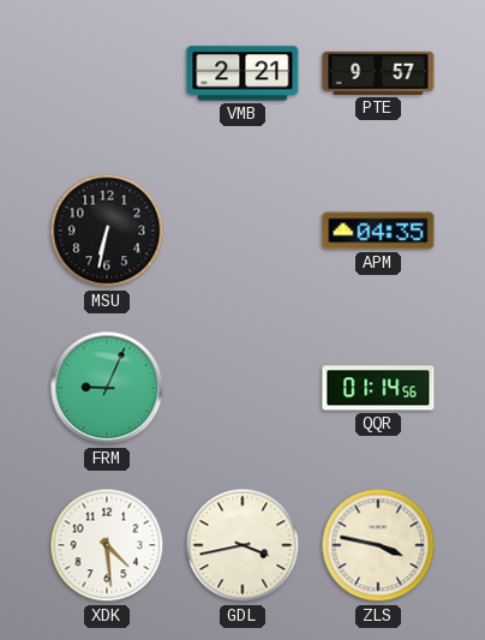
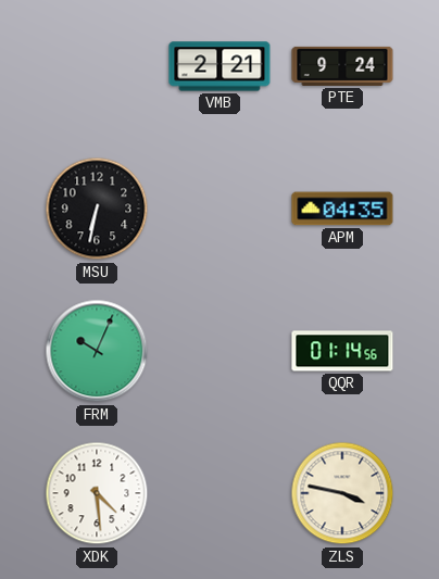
PTE: 9:57 -> 9:24
FRM: 9:04 -> 10:04
GDL: 3:43 -> none
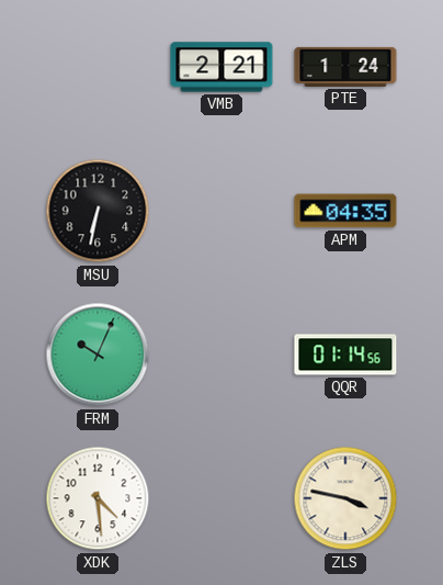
PTE: 9:24 -> 1:24
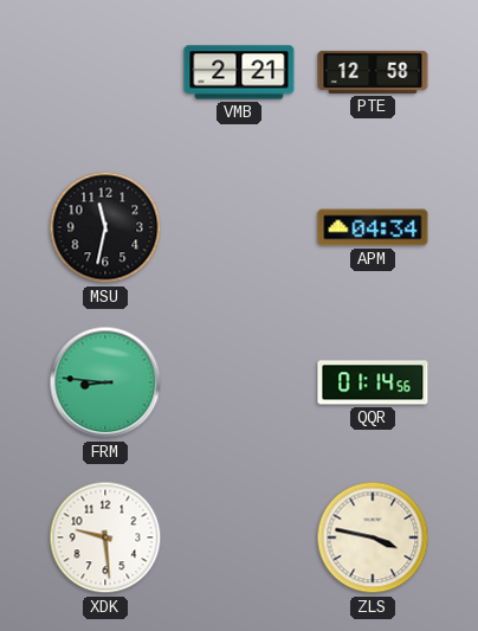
PTE: 1:24 -> 12:58
MSU: 6:32 -> 11:32
APM: 04:35 -> 04:34
FRM: 10:04 -> 8:46
XDK: 4:29 -> 9:29
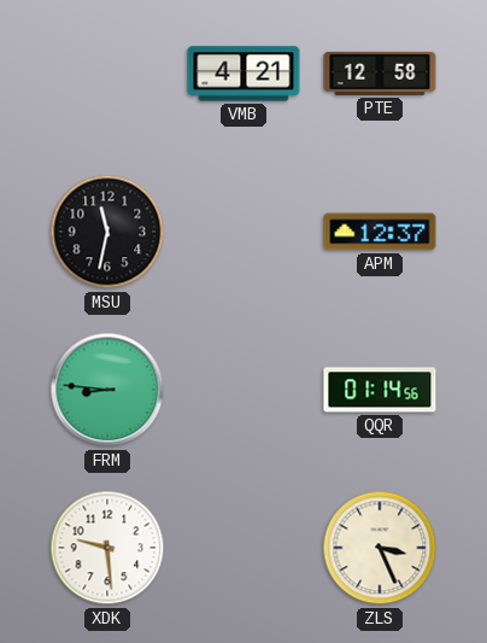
VMB: 2:21 -> 4:21
APM: 04:34 -> 12:37
ZLS: 3:47 -> 3:26
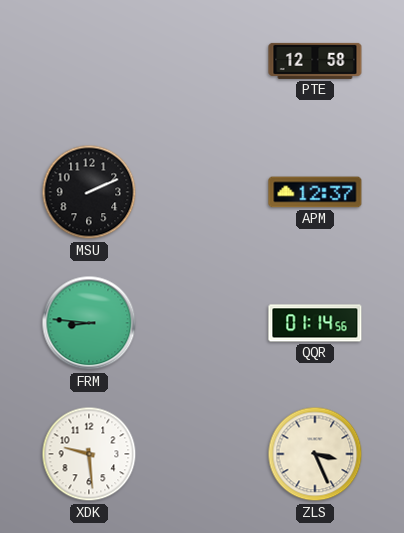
VMB: 4:21 -> none
MSU: 11:32 -> 2:11
